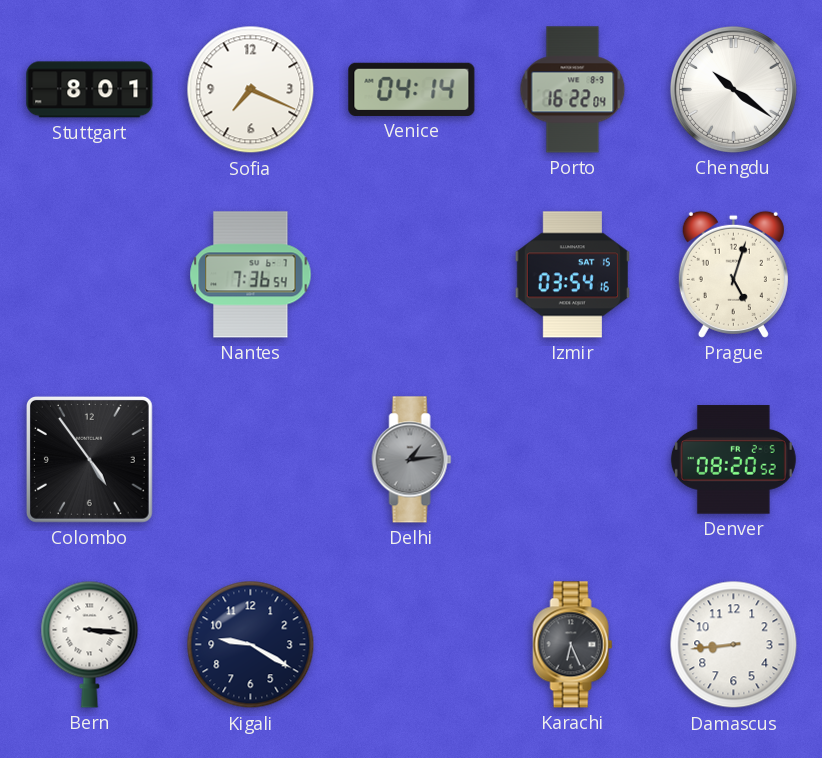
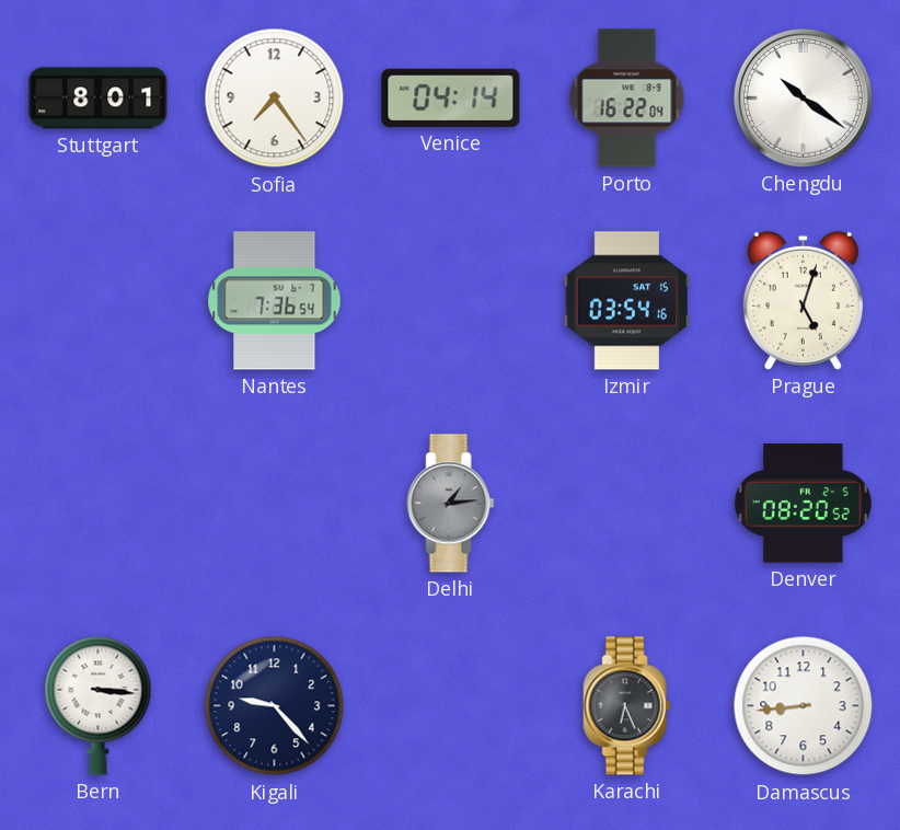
Sofia: 7:19 -> 7:24
Colombo: 4:54 -> none
Kigali: 9:20 -> 9:23
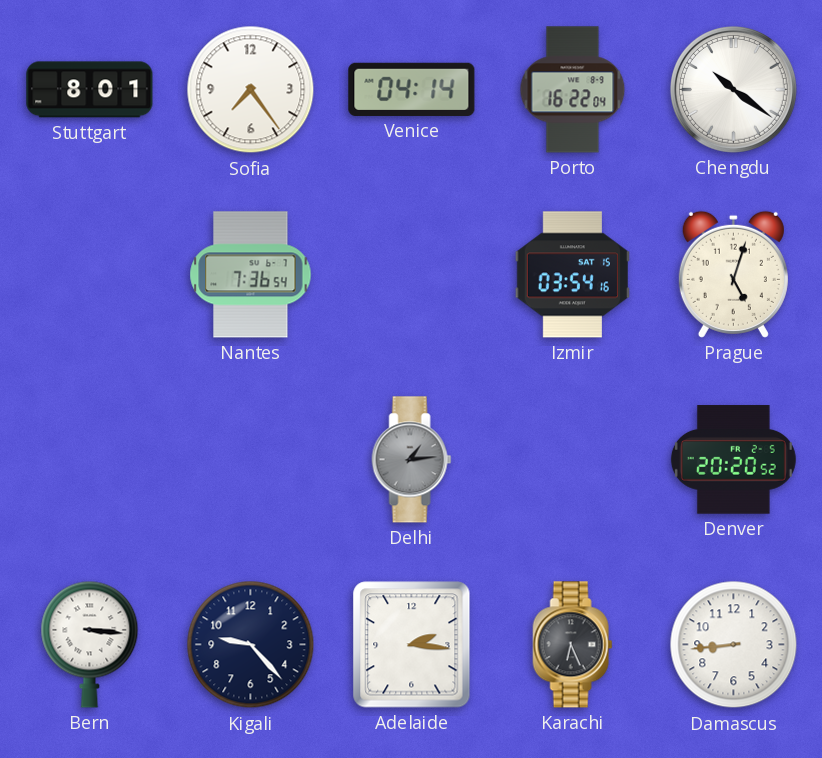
Denver: 08:20 -> 20:20
Adelaide: none -> 2:16
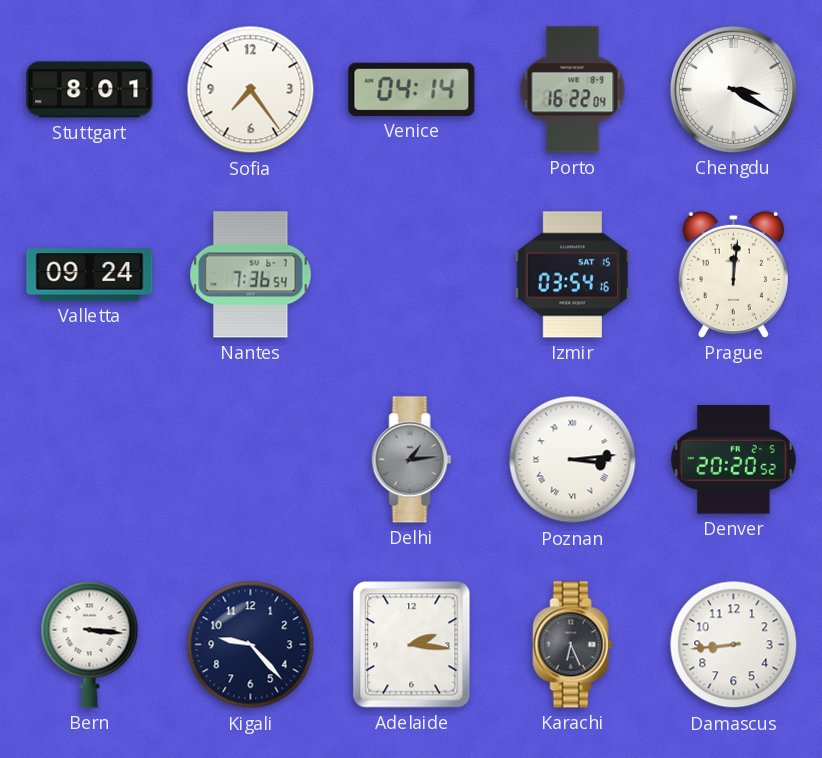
Chengdu: 10:21 -> 3:20
Valletta: none -> 09:24
Prague: 5:03 -> 12:01
Poznan: none -> 3:14
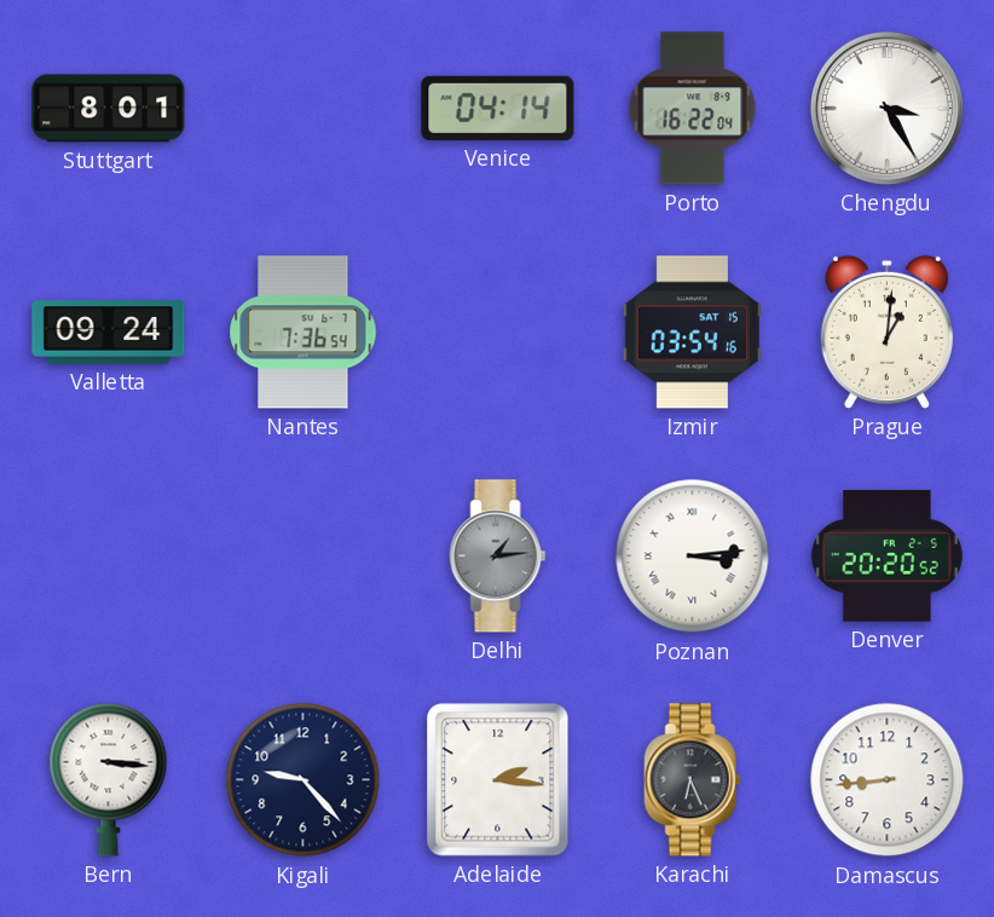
Sofia: 7:24 -> none
Chengdu: 3:20 -> 3:25
Prague: 12:01 -> 1:01
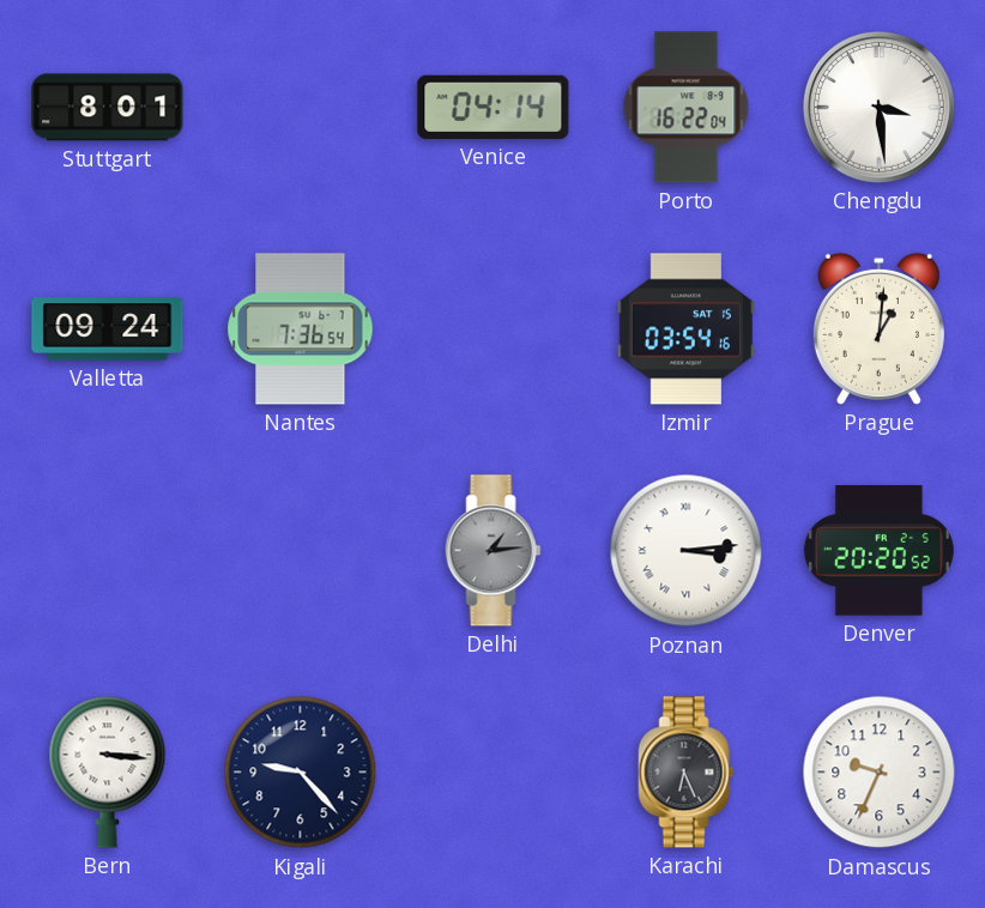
Chengdu: 3:25 -> 3:29
Adelaide: 2:16 -> none
Damascus: 8:44 -> 9:34
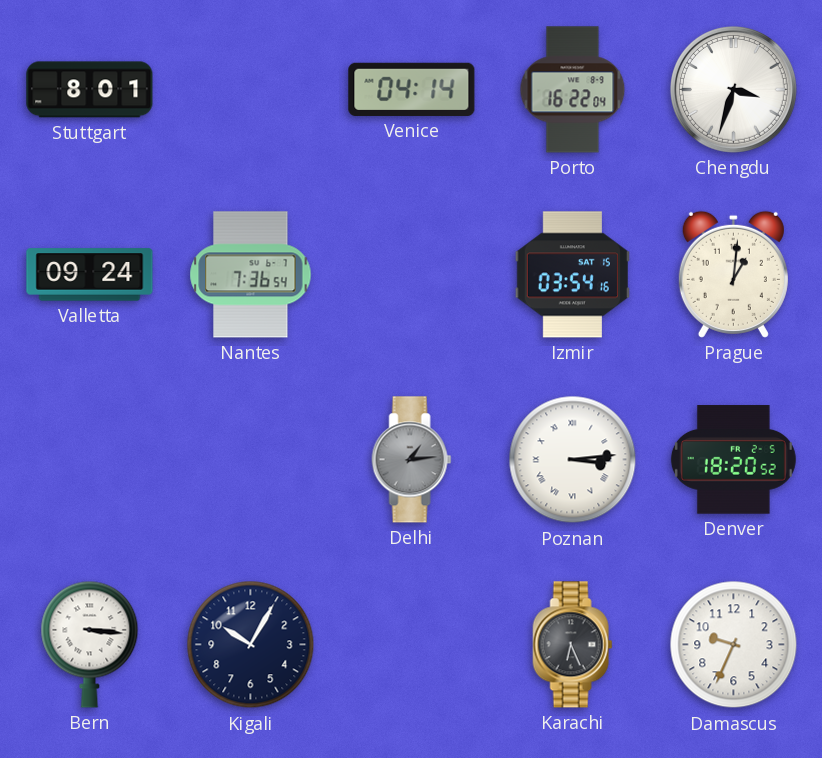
Chengdu: 3:29 -> 3:33
Denver: 20:20 -> 18:20
Kigali: 9:23 -> 10:05
